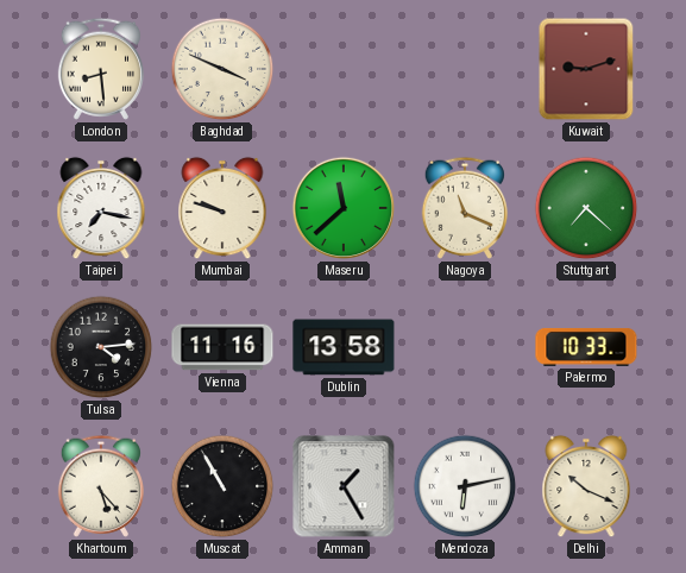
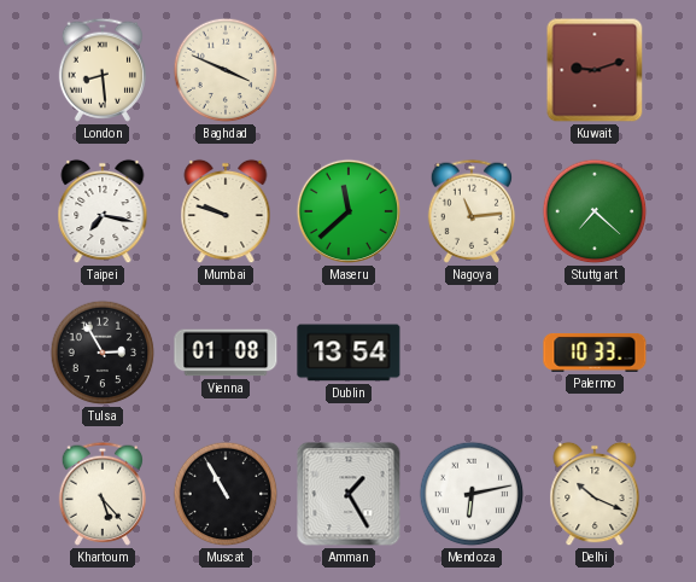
Nagoya: 11:19 -> 11:14
Tulsa: 4:14 -> 2:55
Vienna: 11:16 -> 01:08
Dublin: 13:58 -> 13:54
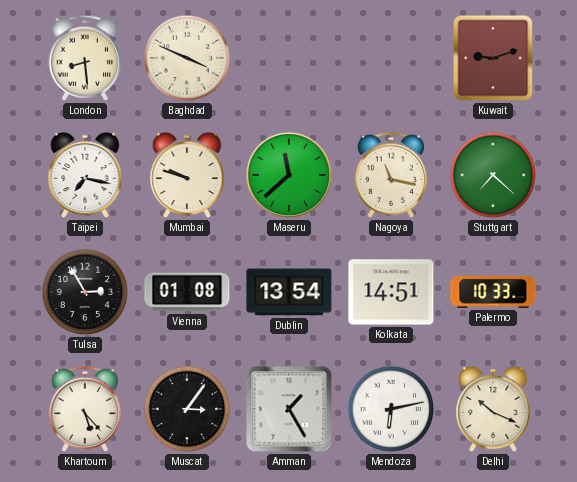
Nagoya: 11:14 -> 11:17
Kolkata: none -> 14:51
Muscat: 10:55 -> 3:06
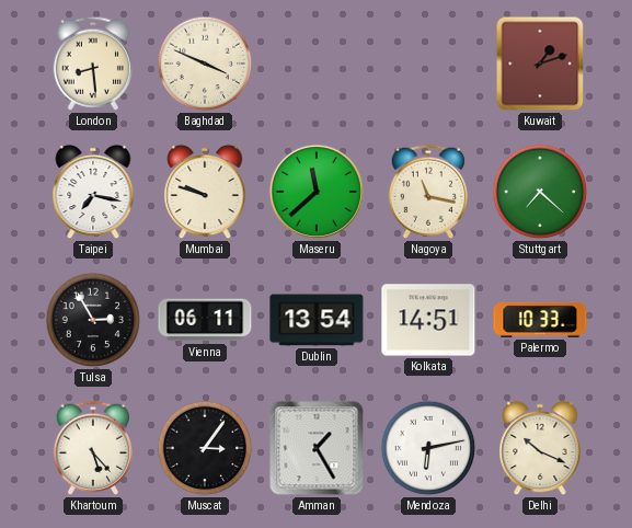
Kuwait: 9:12 -> 1:12
Vienna: 01:08 -> 06:11
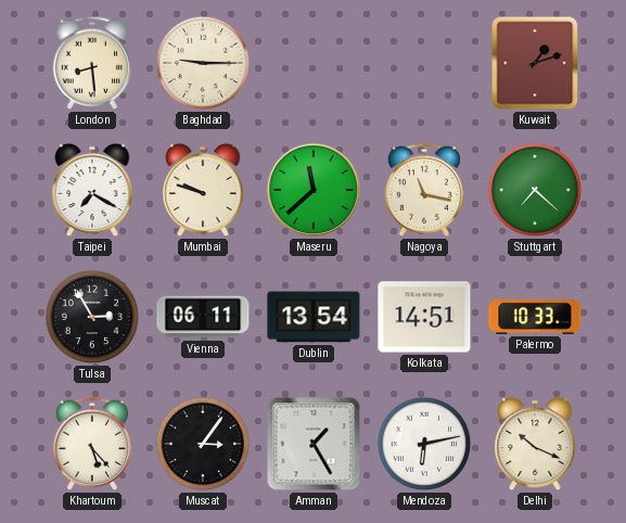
Baghdad: 3:49 -> 9:15
Taipei: 7:17 -> 7:20
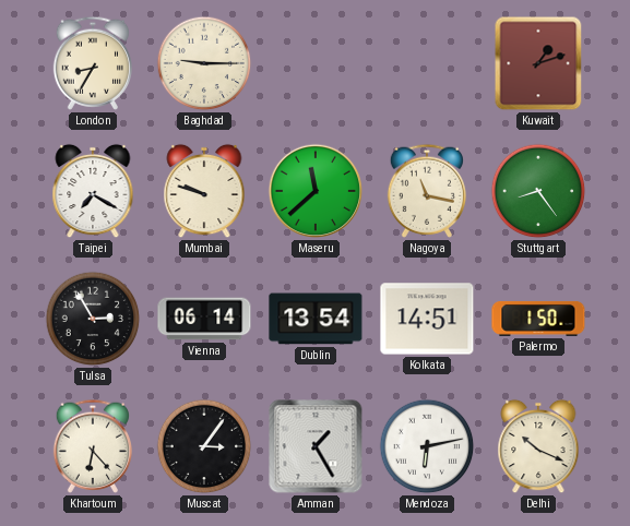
London: 8:29 -> 8:35
Stuttgart: 7:22 -> 8:24
Vienna: 06:11 -> 06:14
Palermo: 10:33 -> 1:50
Khartoum: 5:23 -> 6:23
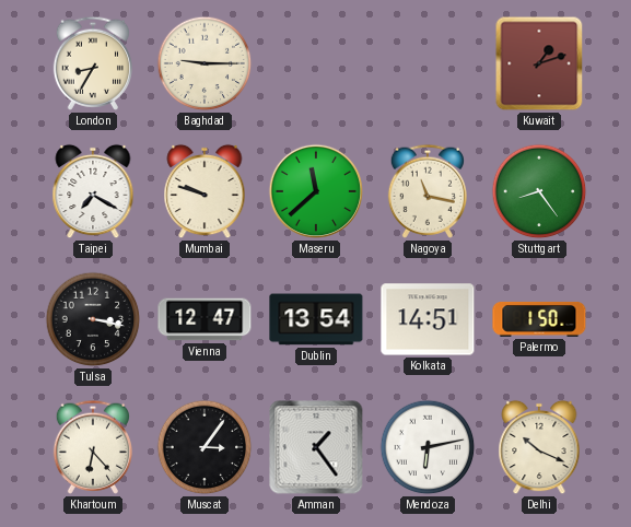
Tulsa: 2:55 -> 3:17
Vienna: 06:14 -> 12:47
Amman: 1:25 -> 1:24
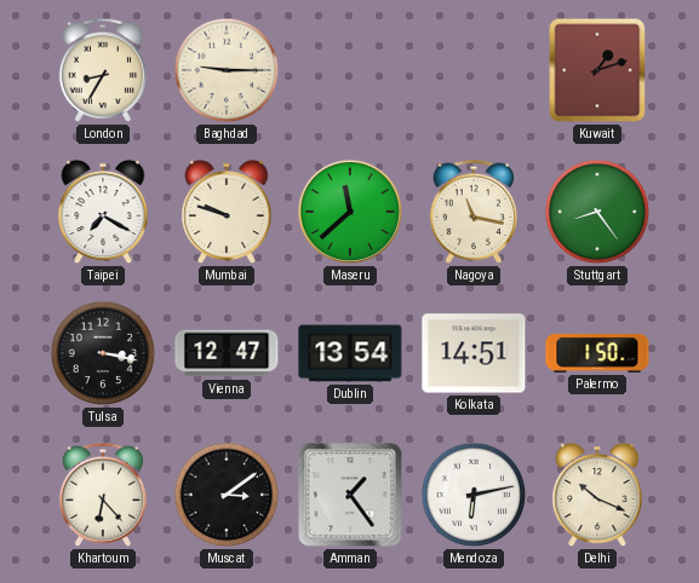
Muscat: 3:06 -> 3:09
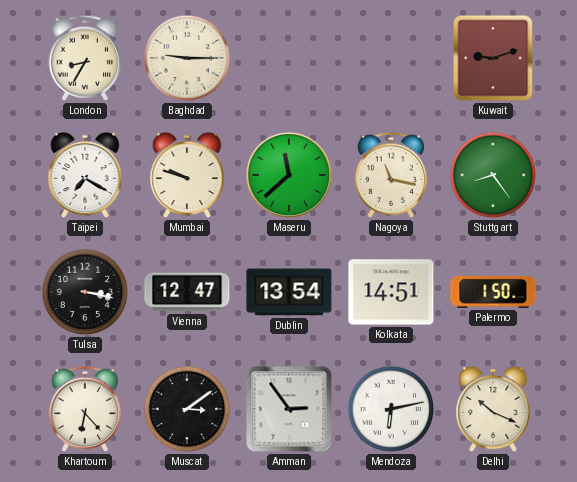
Kuwait: 1:12 -> 9:12
Amman: 1:24 -> 2:54
